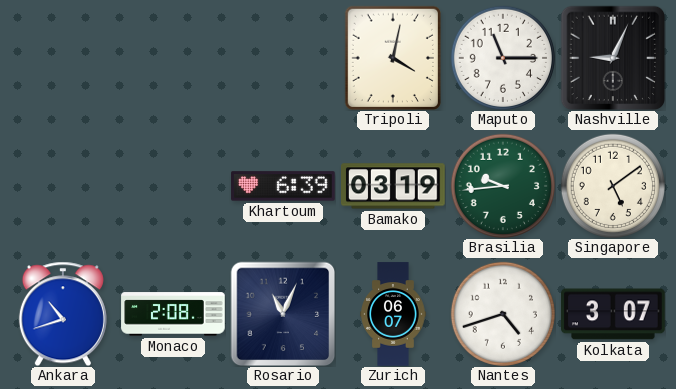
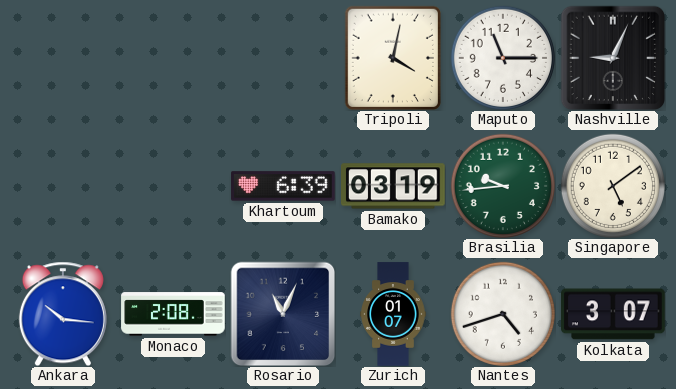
Ankara: 10:42 -> 10:16
Zurich: 06:07 -> 01:07
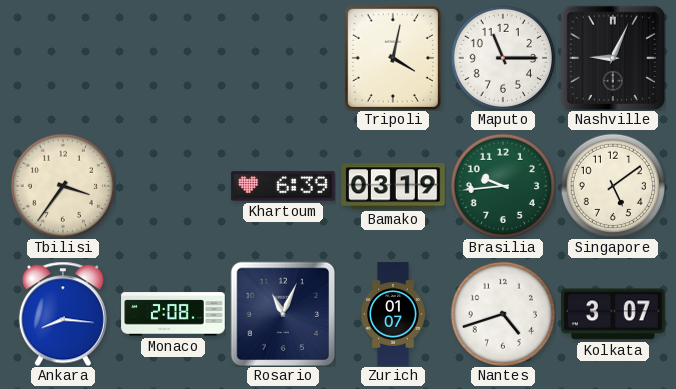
Tbilisi: none -> 3:36
Ankara: 10:16 -> 8:16
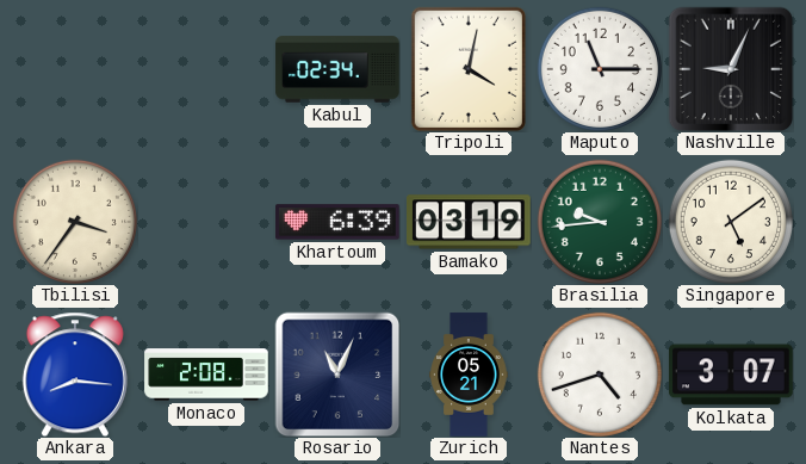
Kabul: none -> 02:34
Zurich: 01:07 -> 05:21
